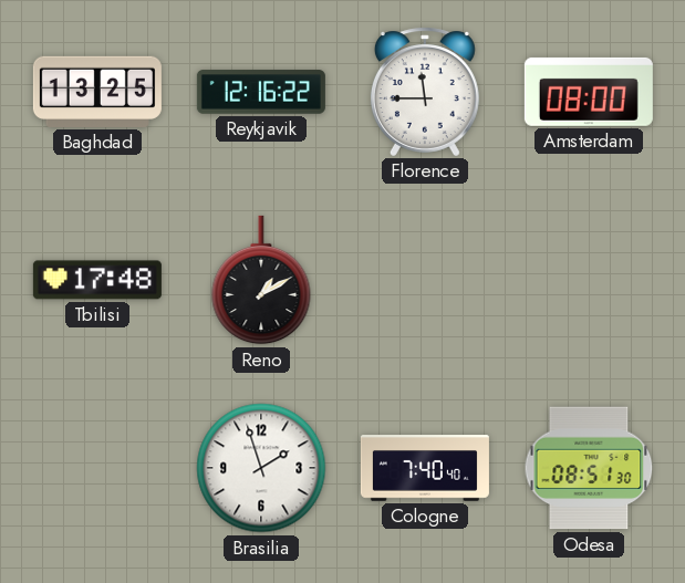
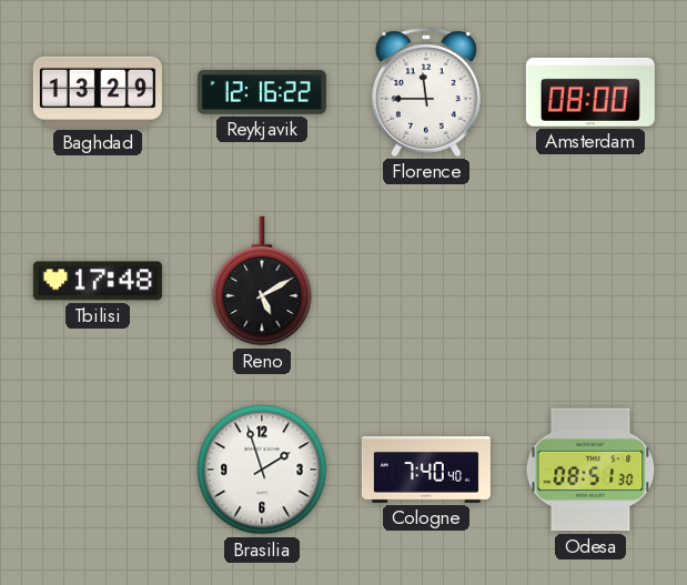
Baghdad: 13:25 -> 13:29
Reno: 1:10 -> 5:10
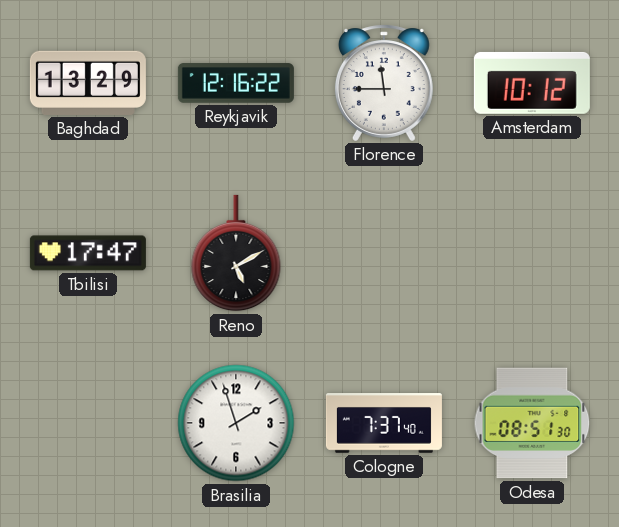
Amsterdam: 08:00 -> 10:12
Tbilisi: 17:48 -> 17:47
Cologne: 7:40 -> 7:37
